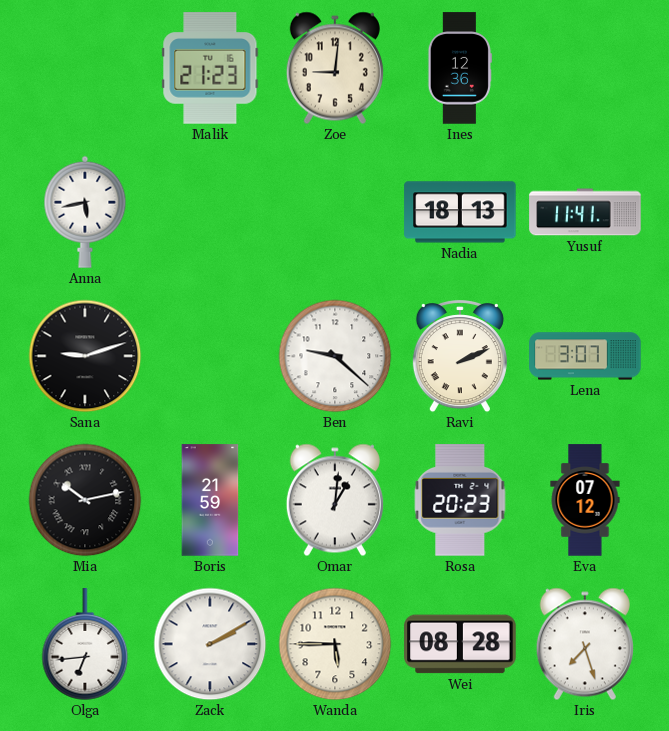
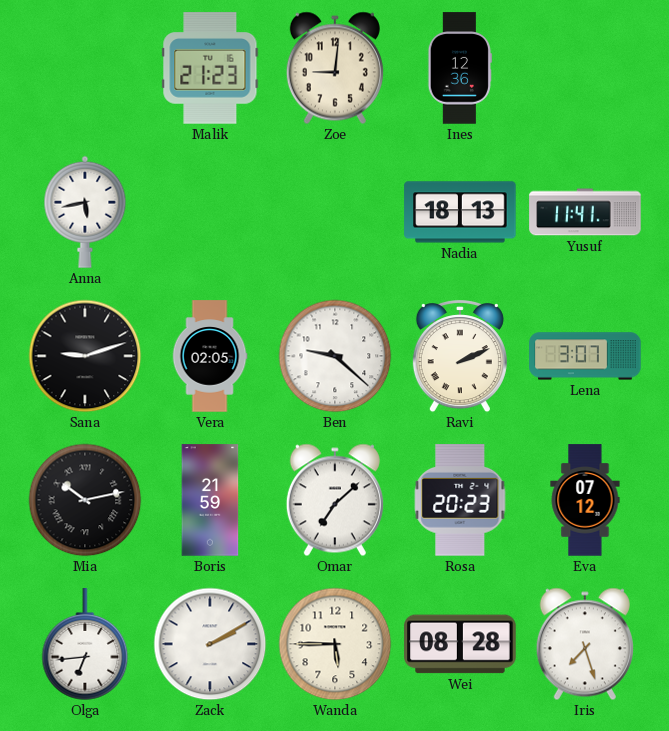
Vera: none -> 02:05
Omar: 1:01 -> 7:08
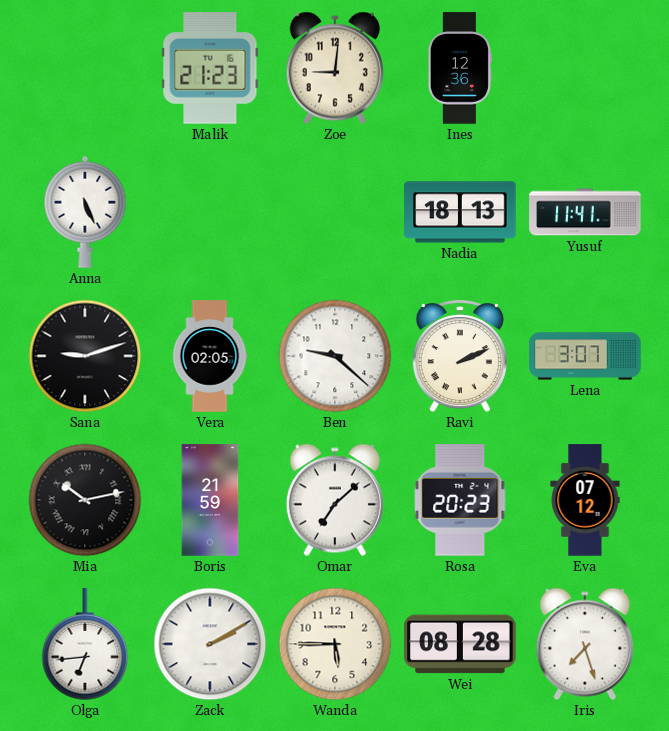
Anna: 5:43 -> 5:26
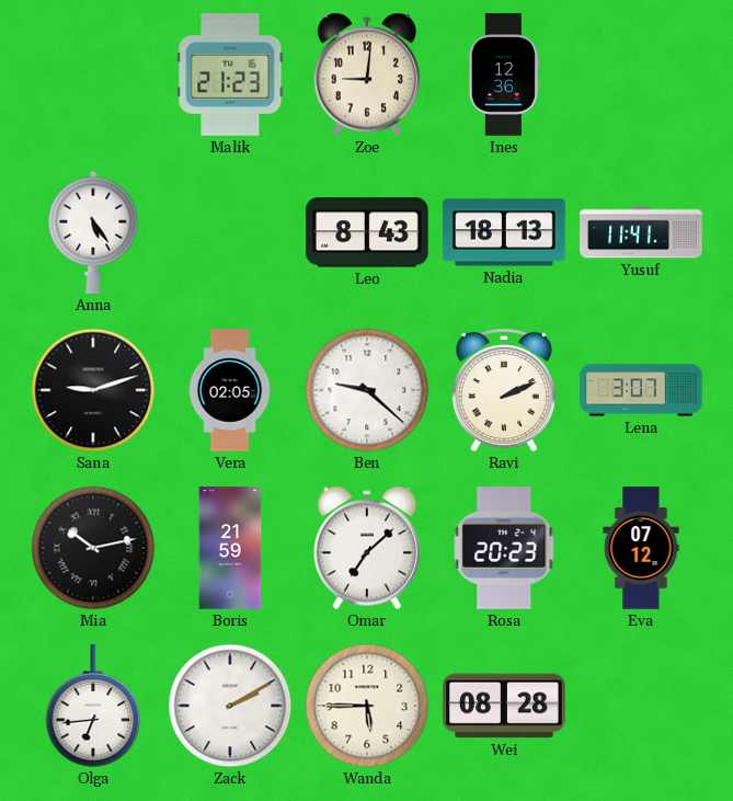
Anna: 5:26 -> 5:24
Leo: none -> 8:43
Iris: 7:27 -> none
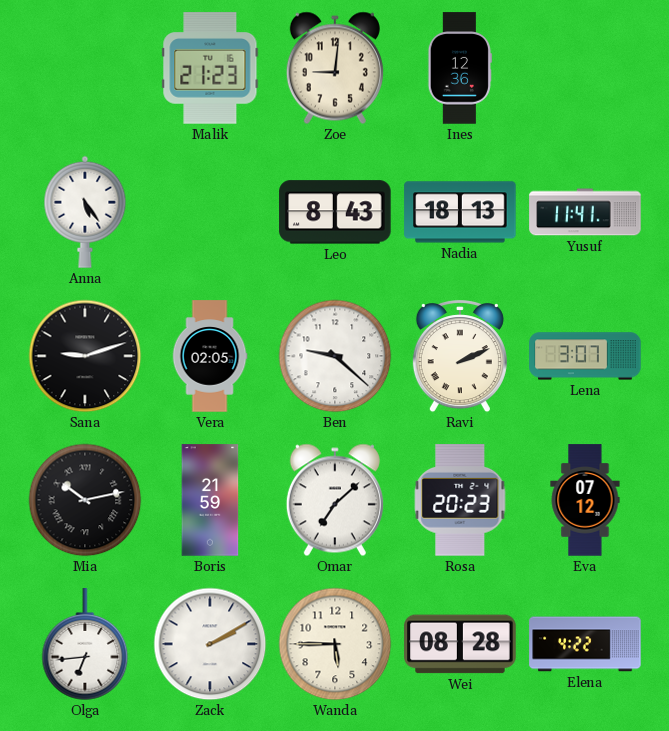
Elena: none -> 4:22
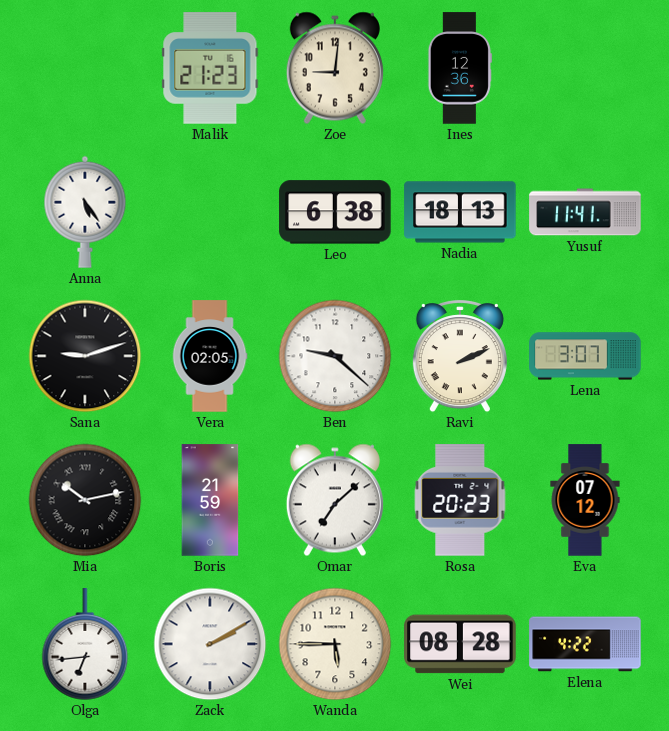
Leo: 8:43 -> 6:38
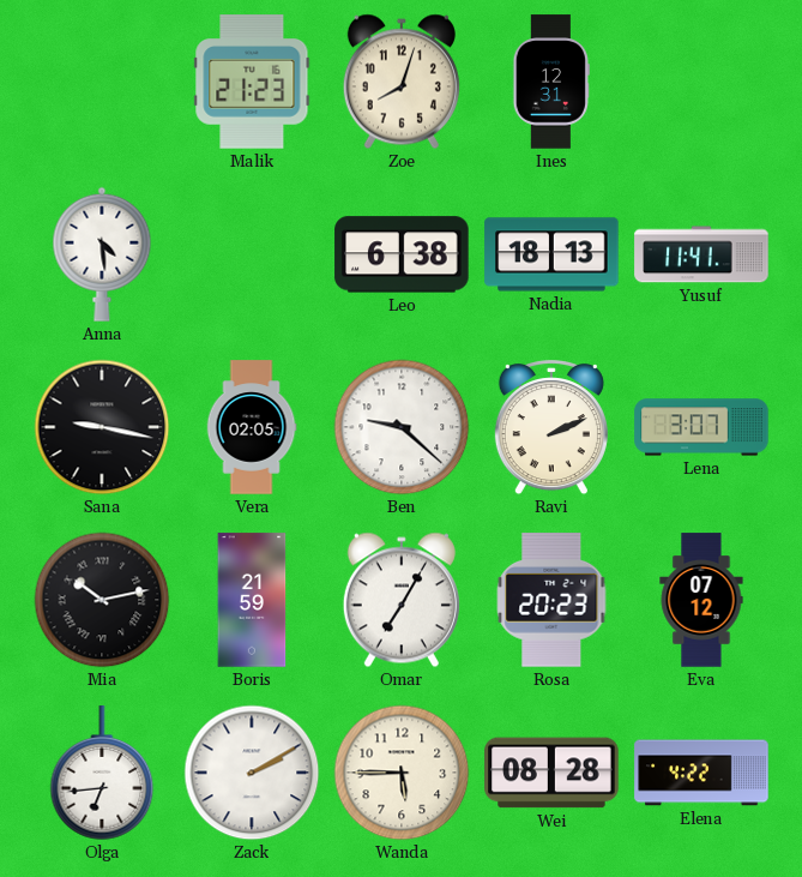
Zoe: 9:01 -> 8:03
Ines: 12:36 -> 12:31
Anna: 5:24 -> 4:29
Sana: 9:12 -> 9:17
Omar: 7:08 -> 7:05
